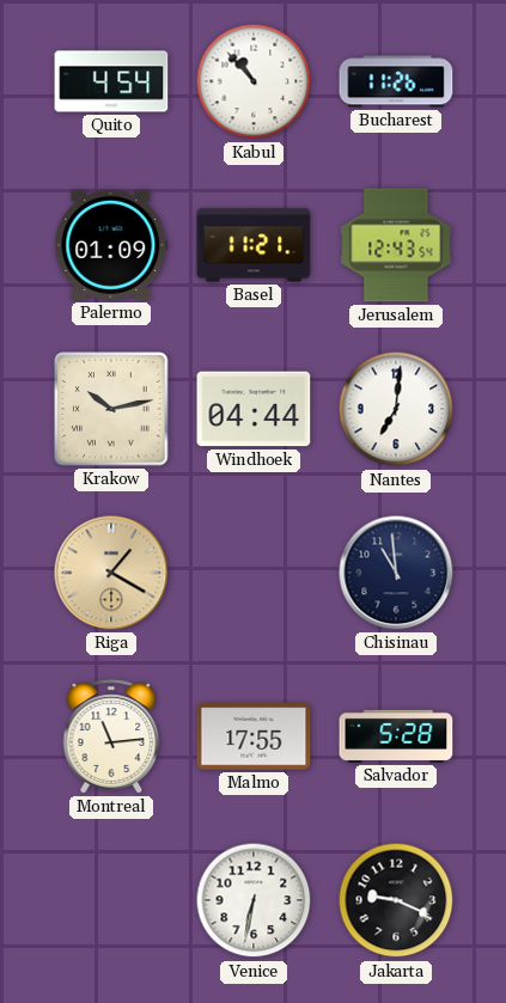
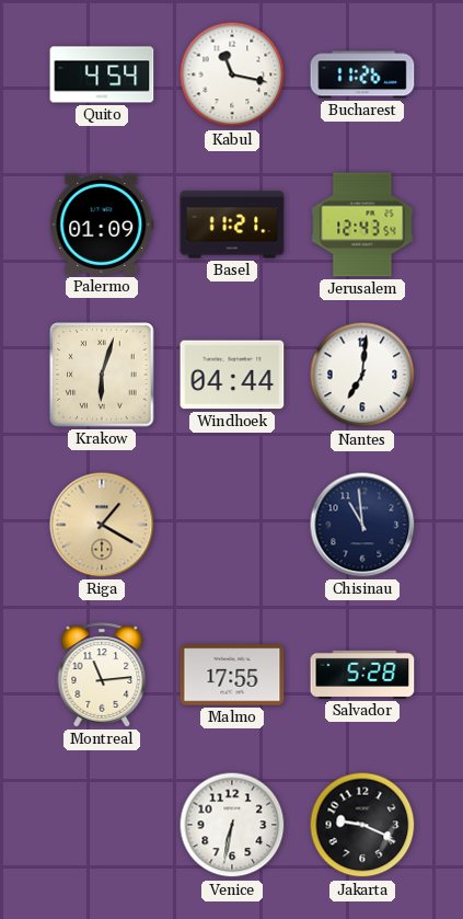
Kabul: 10:53 -> 11:17
Krakow: 10:13 -> 6:03
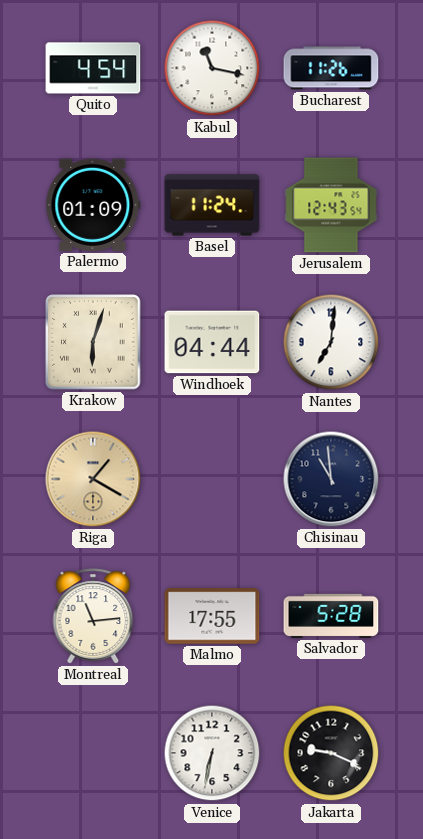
Basel: 11:21 -> 11:24
